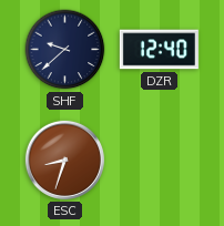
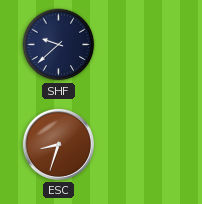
DZR: 12:40 -> none
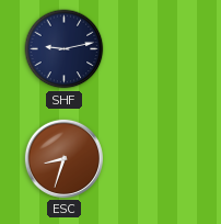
SHF: 9:38 -> 9:13
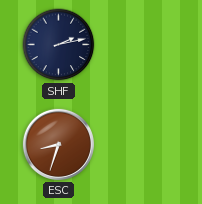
SHF: 9:13 -> 2:13
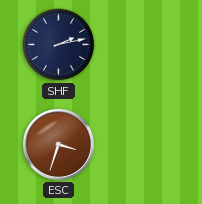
ESC: 8:33 -> 3:33
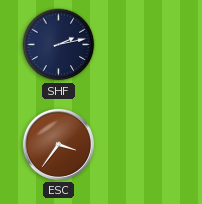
ESC: 3:33 -> 3:36
